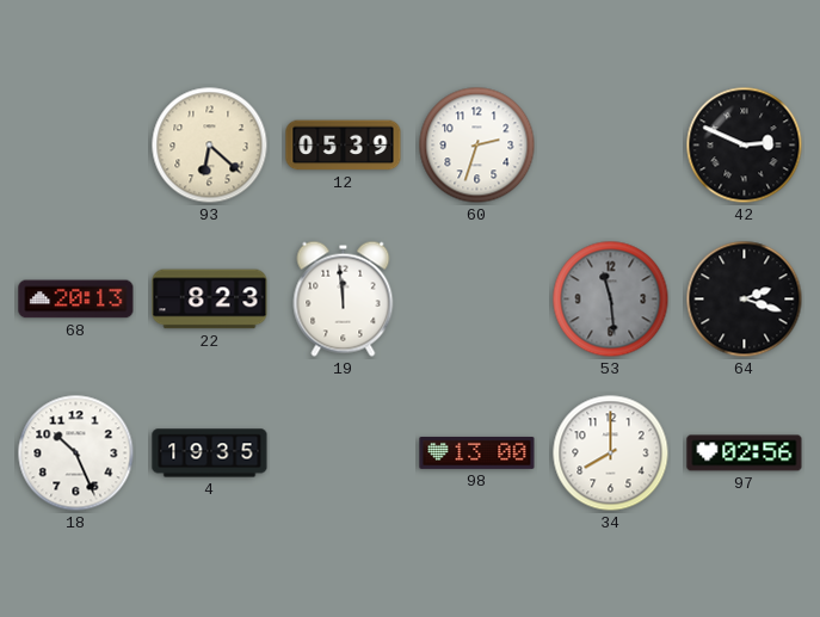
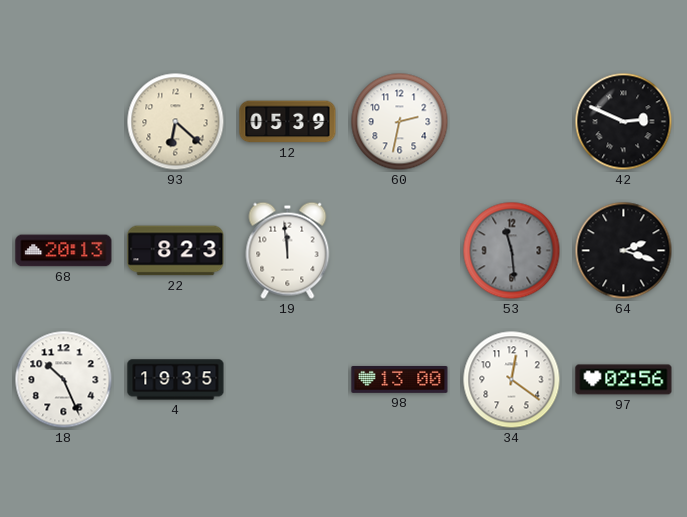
60: 2:33 -> 2:32
34: 8:00 -> 12:21
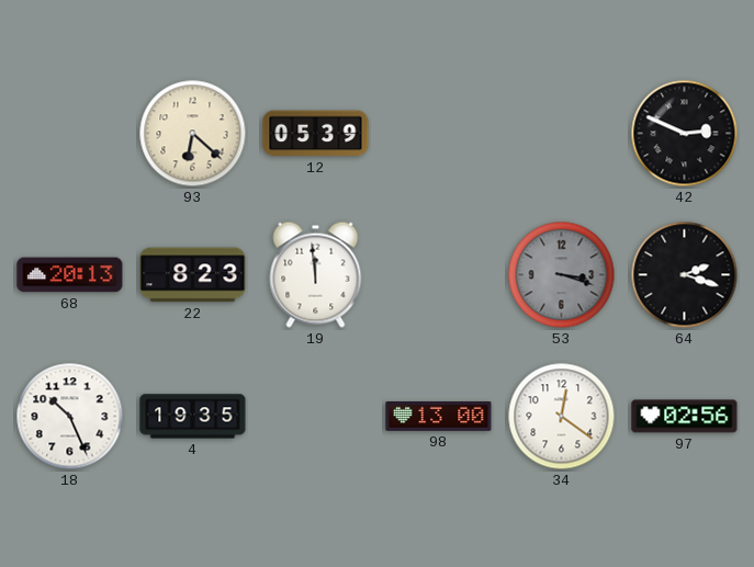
60: 2:32 -> none
53: 11:29 -> 3:18
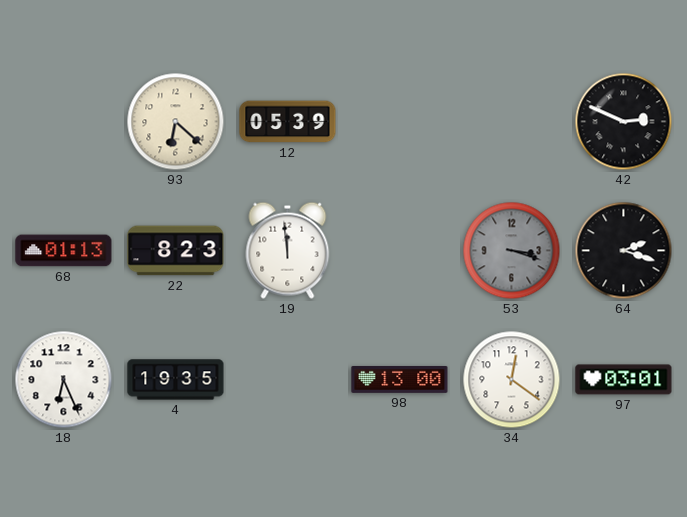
68: 20:13 -> 01:13
18: 10:26 -> 6:26
97: 02:56 -> 03:01
